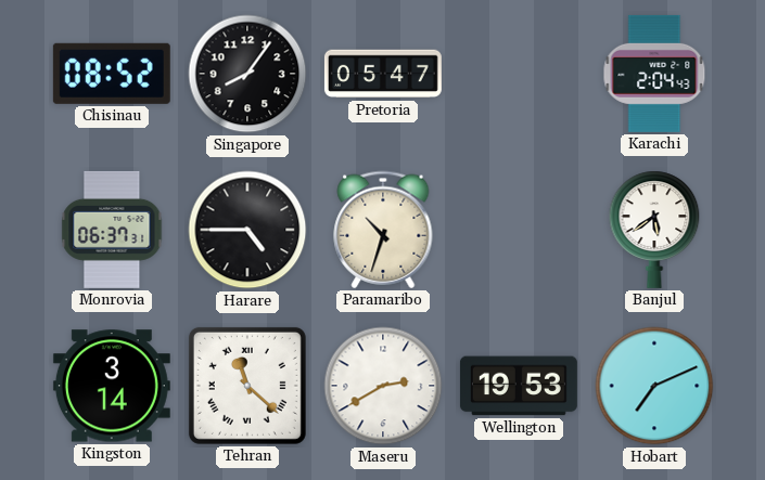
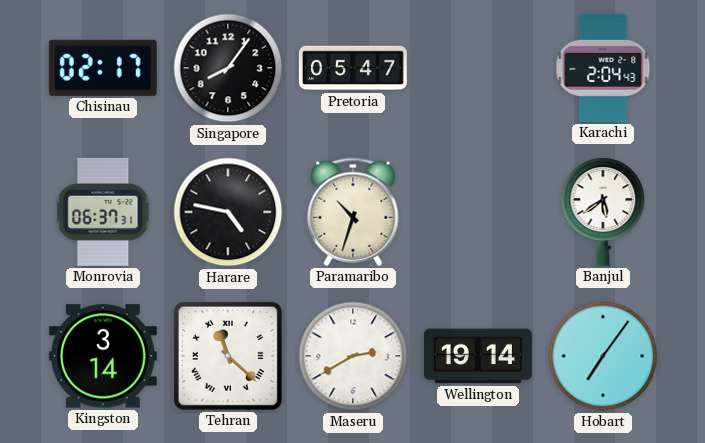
Chisinau: 08:52 -> 02:17
Harare: 4:45 -> 4:47
Wellington: 19:53 -> 19:14
Hobart: 7:11 -> 7:06
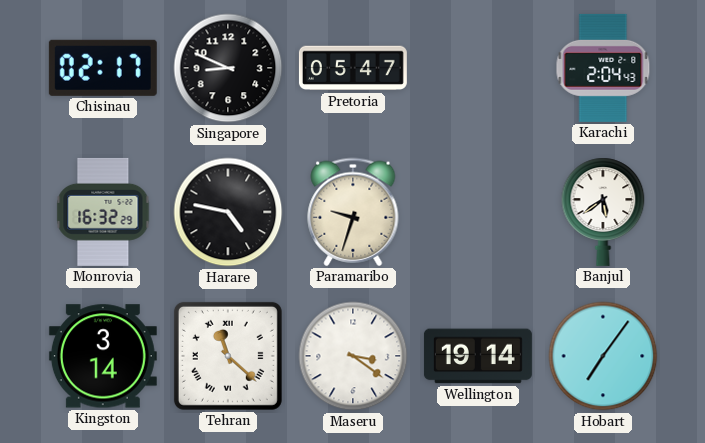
Singapore: 8:06 -> 8:49
Monrovia: 06:37 -> 16:32
Paramaribo: 10:33 -> 9:33
Maseru: 2:40 -> 3:21
